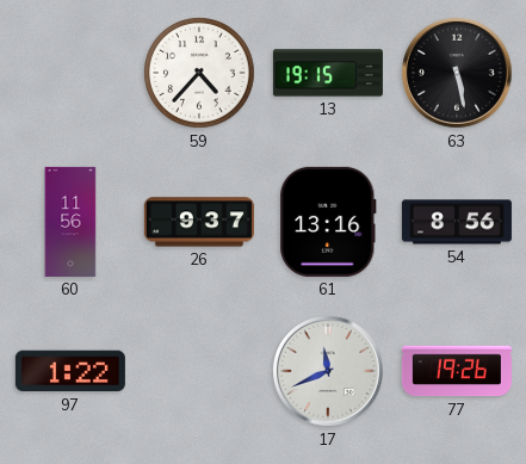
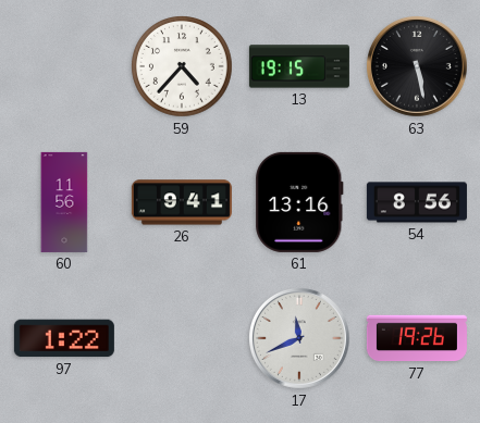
26: 9:37 -> 9:41
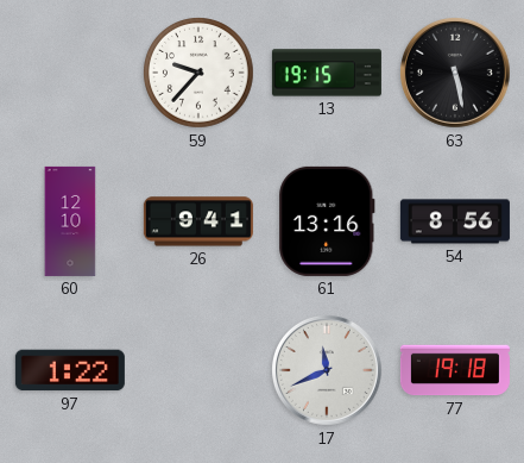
59: 4:37 -> 9:37
60: 11:56 -> 12:10
77: 19:26 -> 19:18
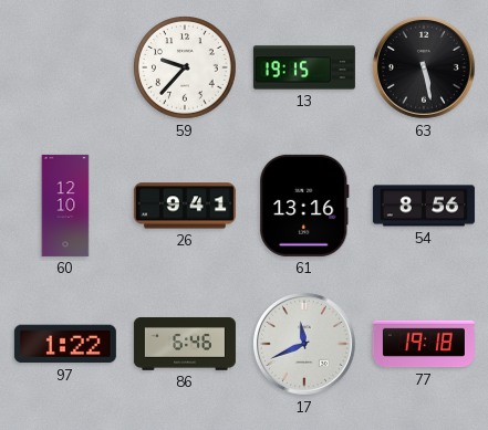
86: none -> 6:46
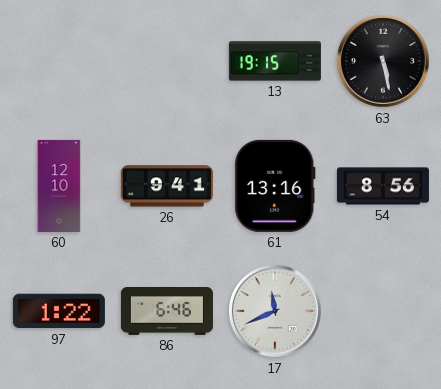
59: 9:37 -> none
77: 19:18 -> none
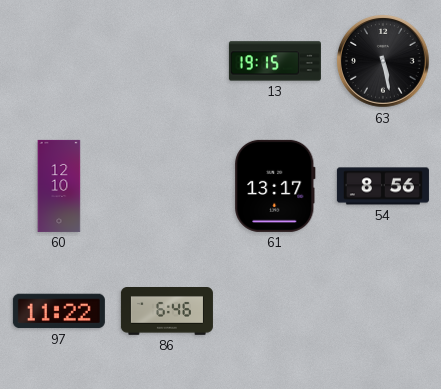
26: 9:41 -> none
61: 13:16 -> 13:17
97: 1:22 -> 11:22
17: 11:41 -> none
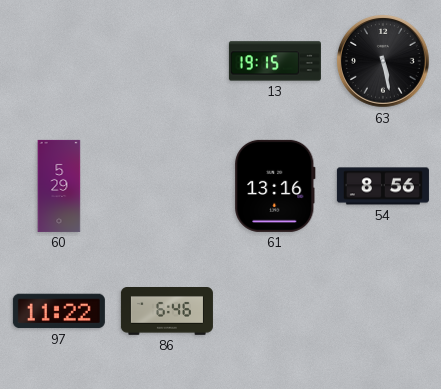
60: 12:10 -> 5:29
61: 13:17 -> 13:16
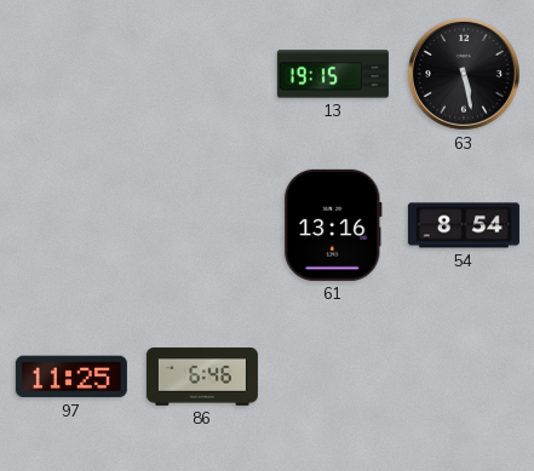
60: 5:29 -> none
54: 8:56 -> 8:54
97: 11:22 -> 11:25
